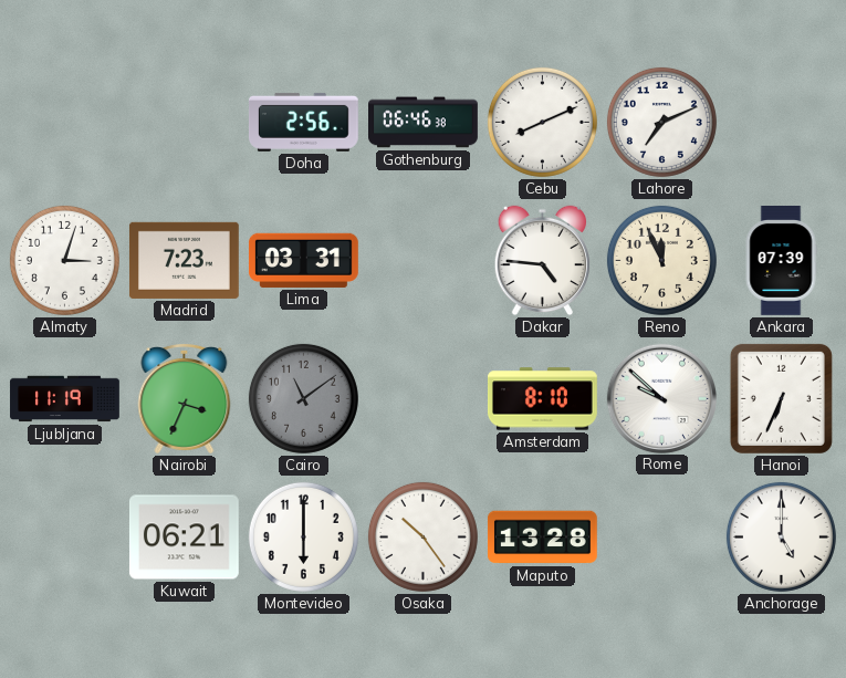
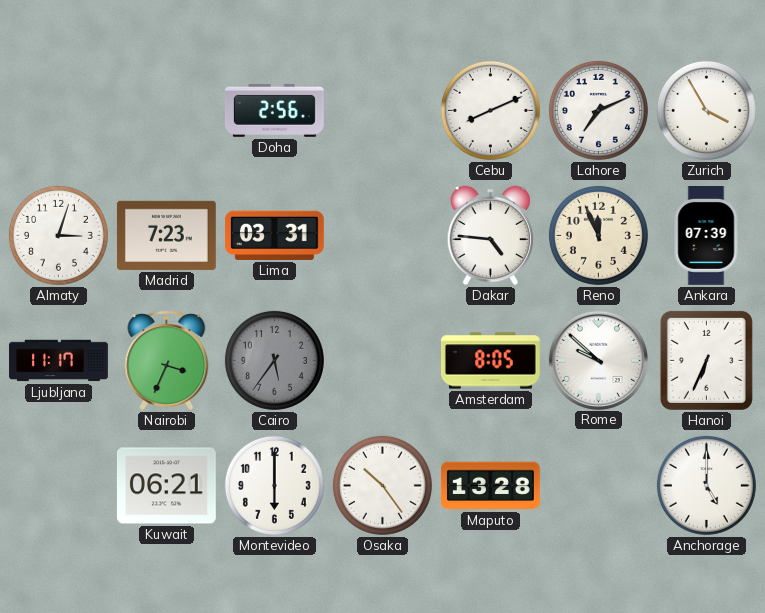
Gothenburg: 06:46 -> none
Zurich: none -> 3:55
Ljubljana: 11:19 -> 11:17
Cairo: 11:09 -> 5:36
Amsterdam: 8:10 -> 8:05
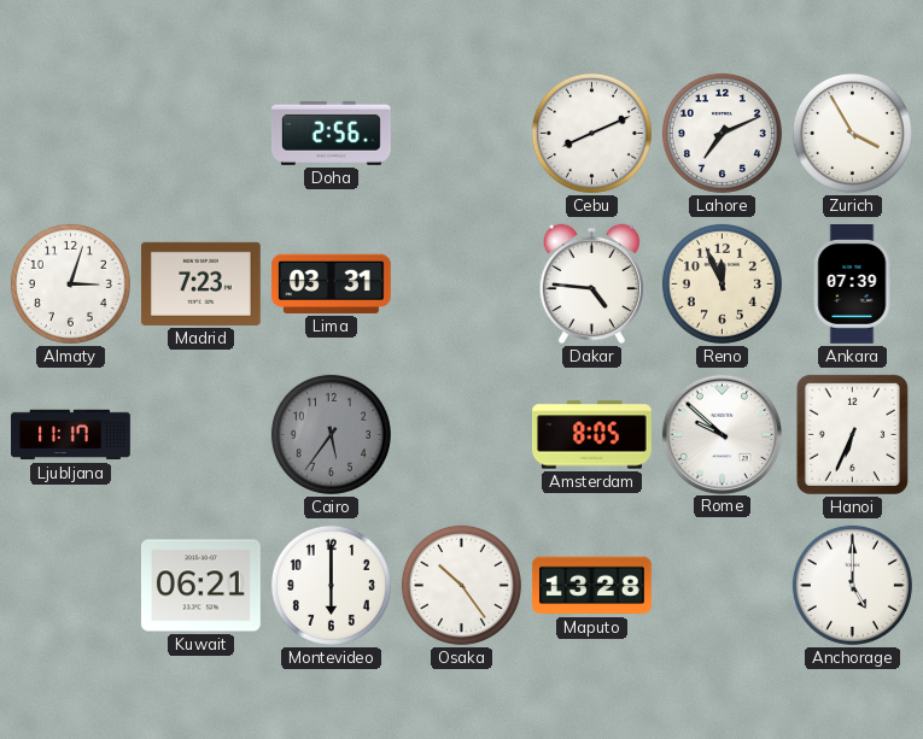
Nairobi: 3:34 -> none
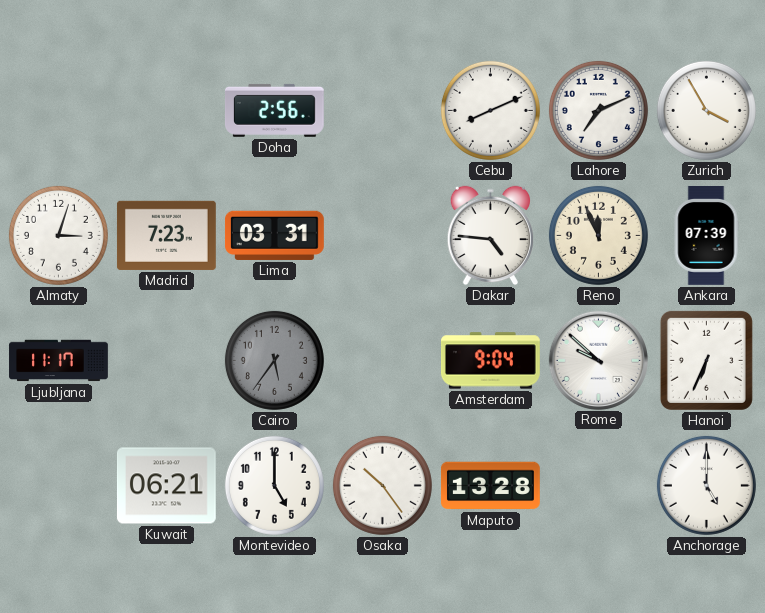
Amsterdam: 8:05 -> 9:04
Montevideo: 6:00 -> 5:00
